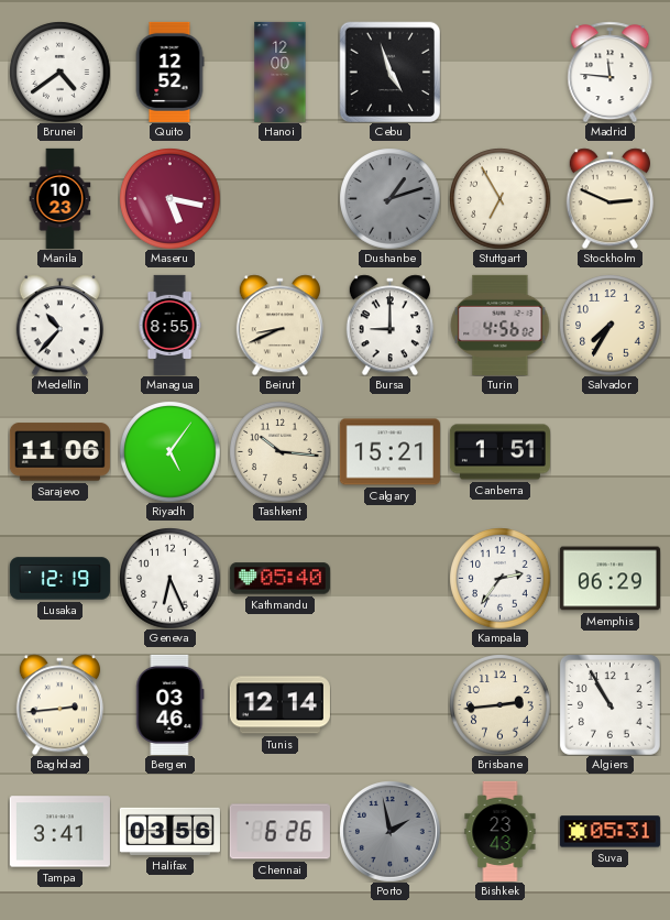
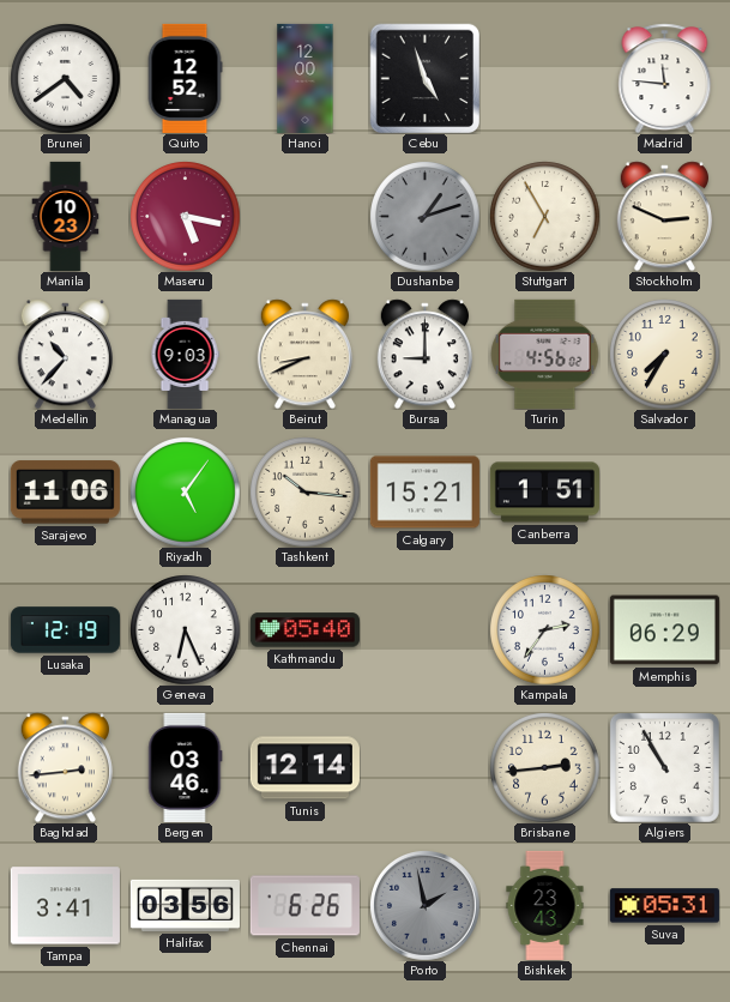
Managua: 8:55 -> 9:03
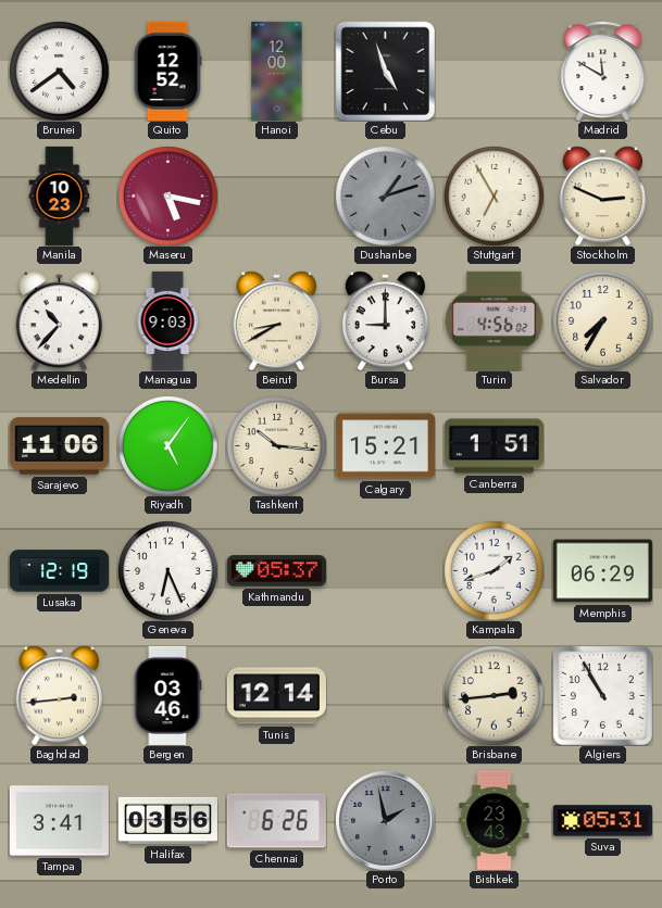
Madrid: 11:46 -> 11:50
Beirut: 8:41 -> 8:40
Kathmandu: 05:40 -> 05:37
Kampala: 2:36 -> 1:42
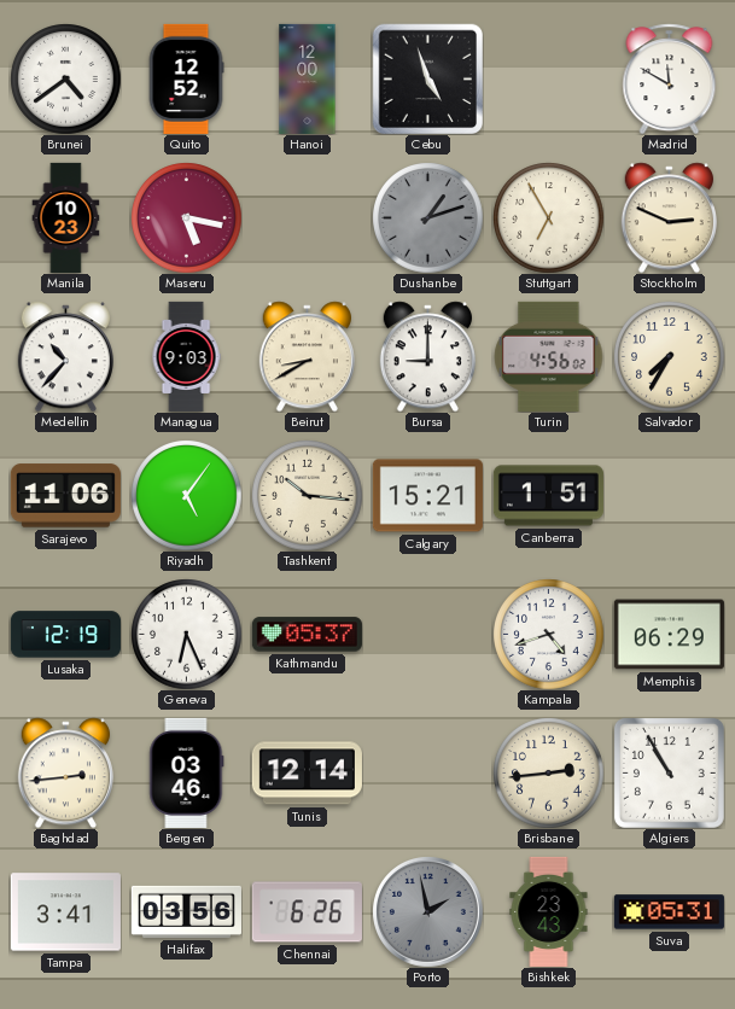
Kampala: 1:42 -> 4:42
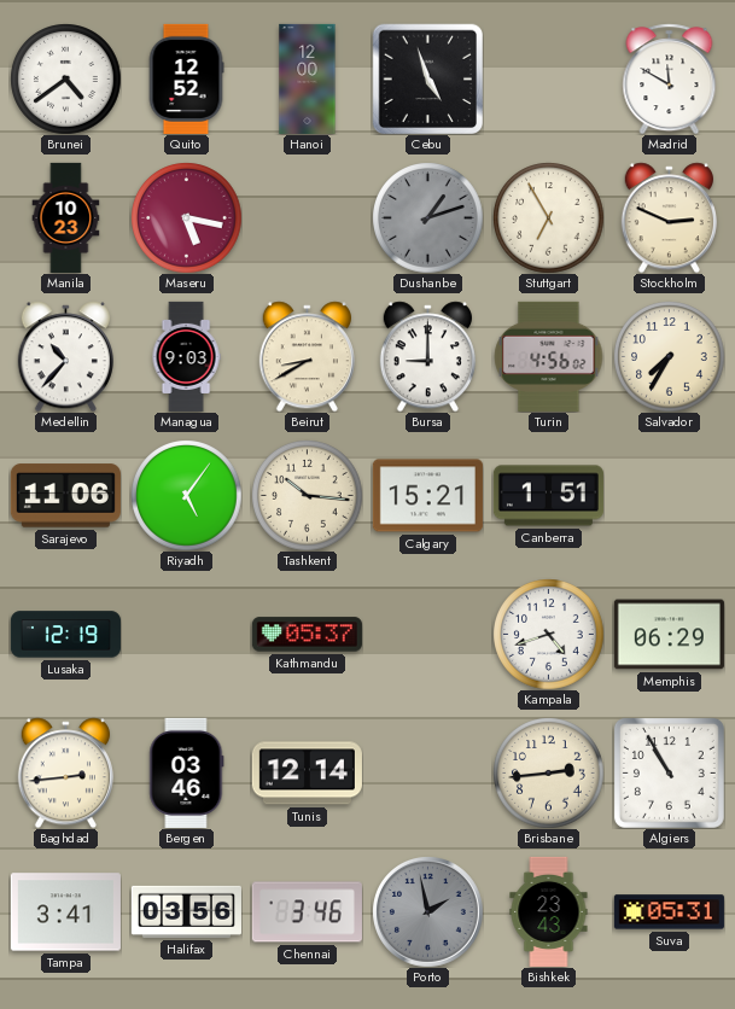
Geneva: 6:26 -> none
Chennai: 6:26 -> 3:46
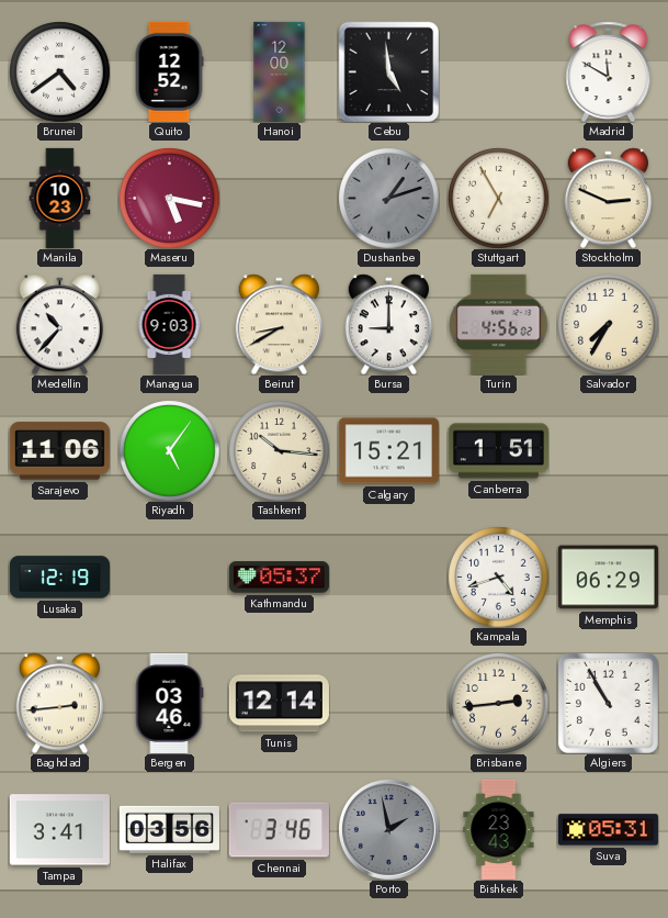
Cebu: 4:57 -> 4:59
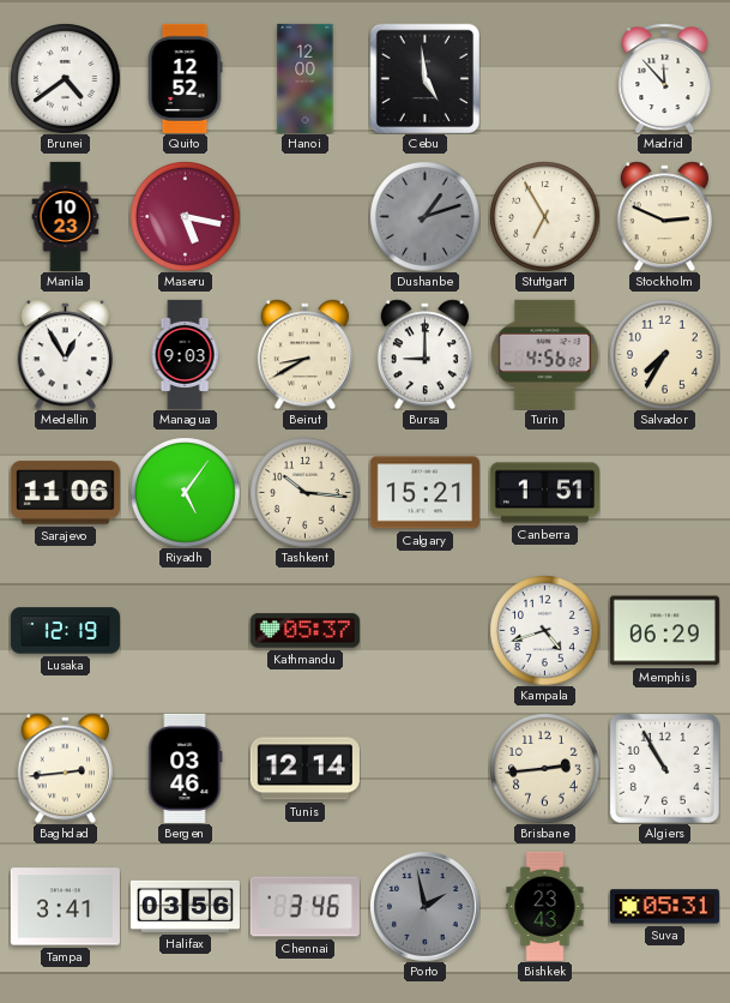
Madrid: 11:50 -> 11:53
Medellin: 10:37 -> 12:55
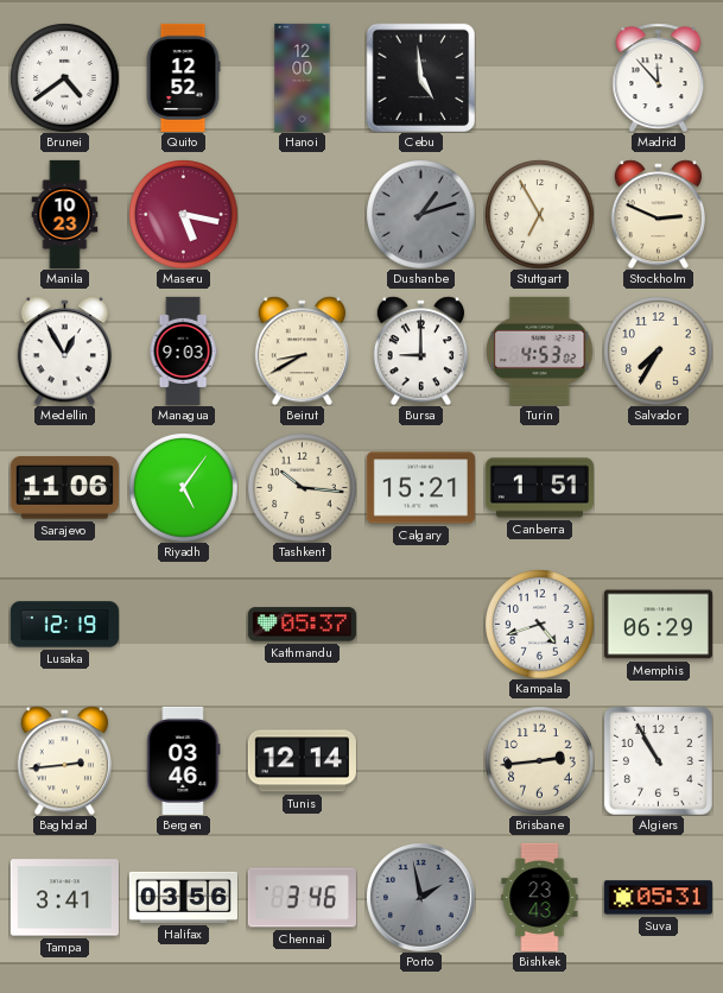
Turin: 4:56 -> 4:53
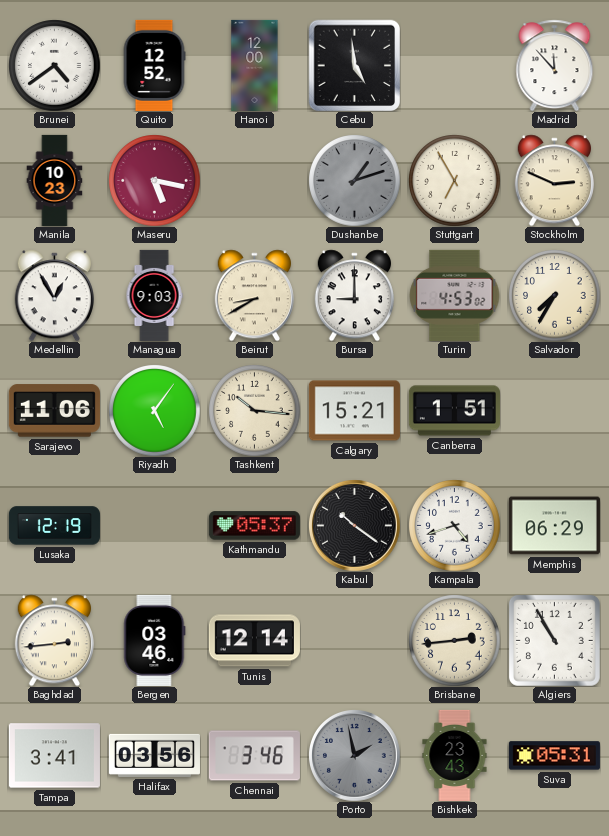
Kabul: none -> 10:21
